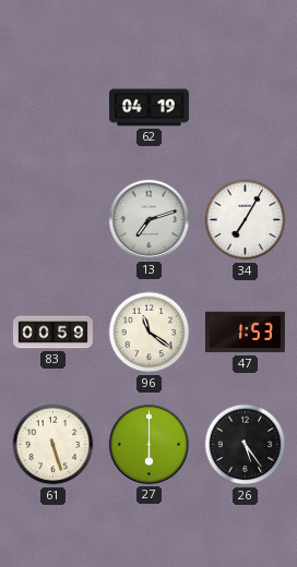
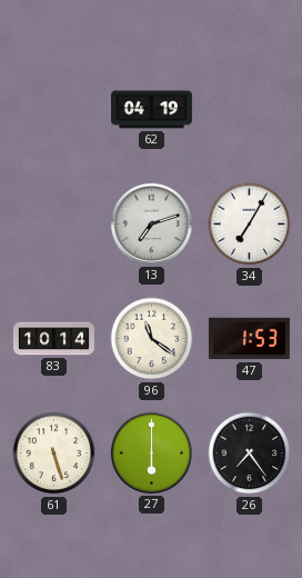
83: 00:59 -> 10:14
26: 5:24 -> 7:24
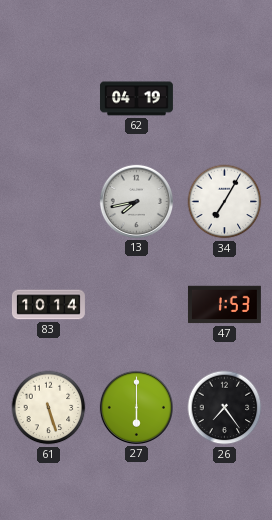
13: 7:12 -> 7:43
96: 11:21 -> none
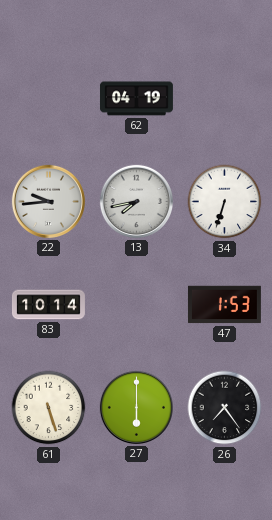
22: none -> 9:44
34: 7:05 -> 6:33
